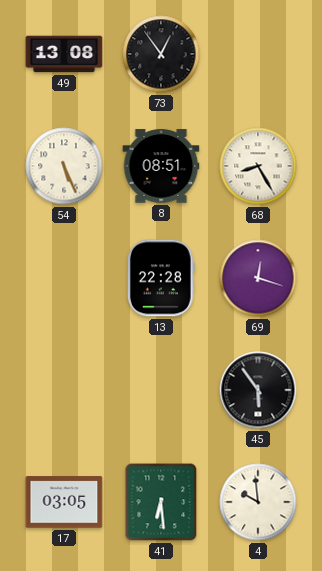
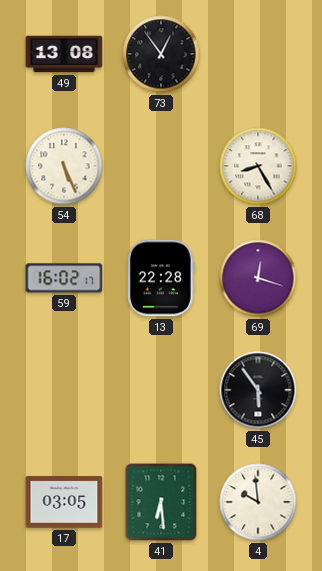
8: 08:51 -> none
59: none -> 16:02
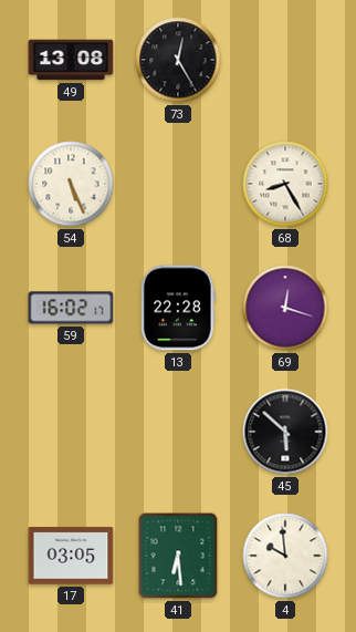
73: 12:54 -> 12:25
45: 5:54 -> 5:52
